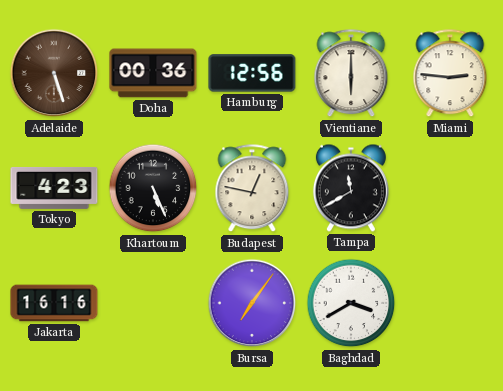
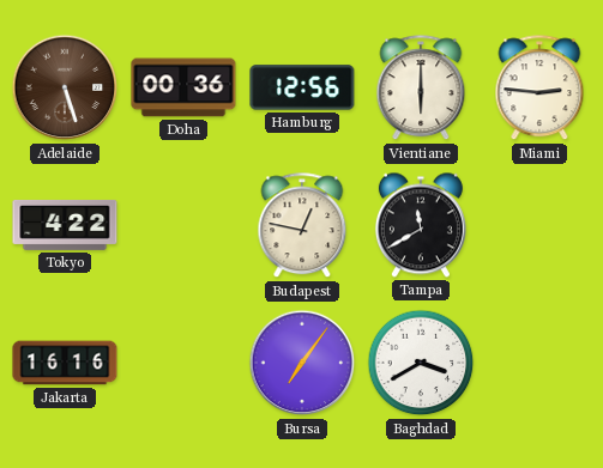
Tokyo: 4:23 -> 4:22
Khartoum: 5:26 -> none
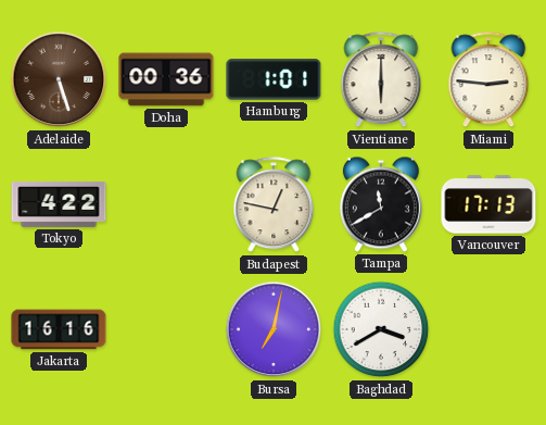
Hamburg: 12:56 -> 1:01
Vancouver: none -> 17:13
Bursa: 7:06 -> 7:02
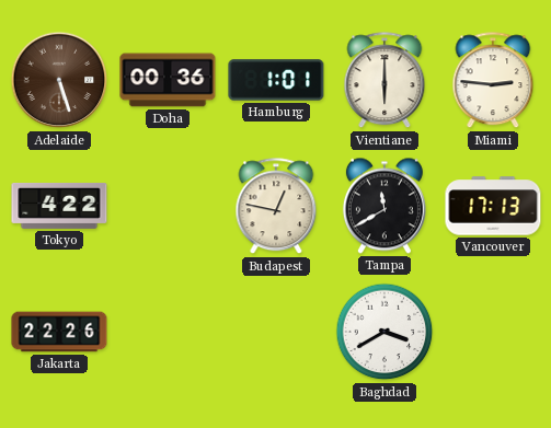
Jakarta: 16:16 -> 22:26
Bursa: 7:02 -> none
